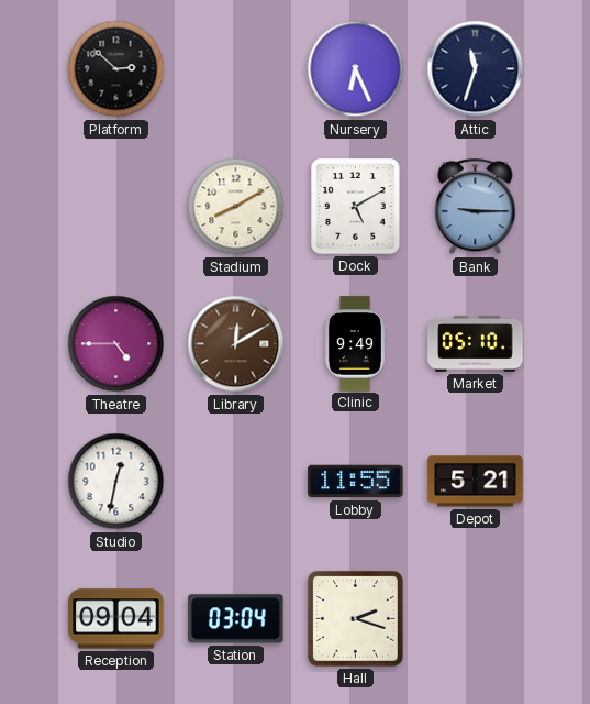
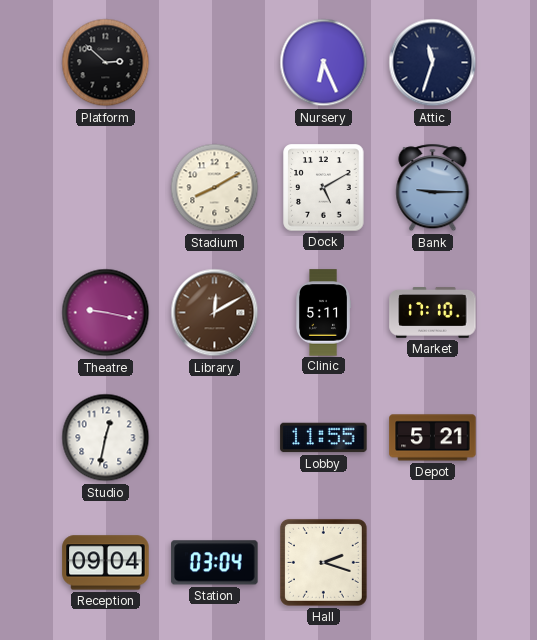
Theatre: 4:45 -> 9:17
Clinic: 9:49 -> 5:11
Market: 05:10 -> 17:10
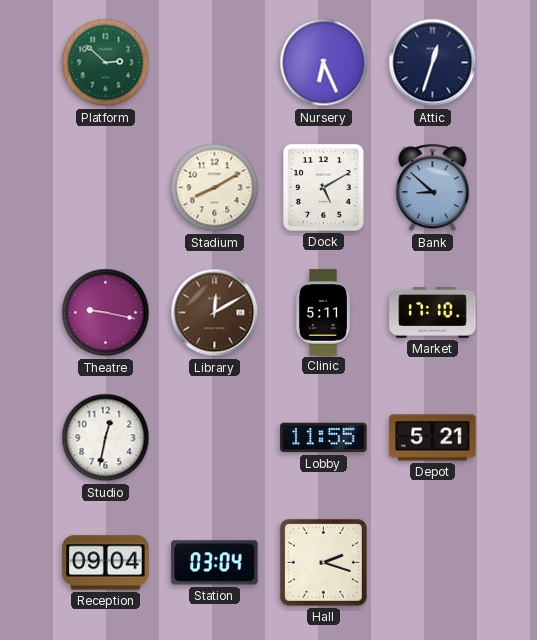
Platform dial: black -> green
Attic: 11:33 -> 12:33
Bank: 9:15 -> 8:52
